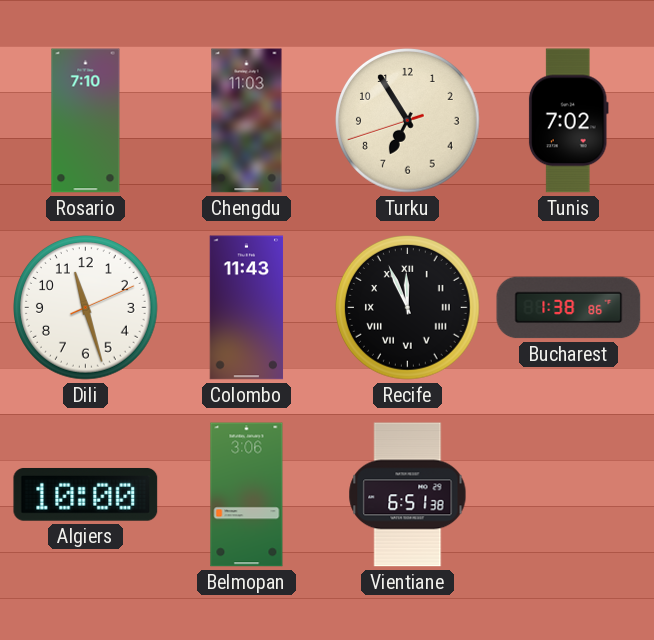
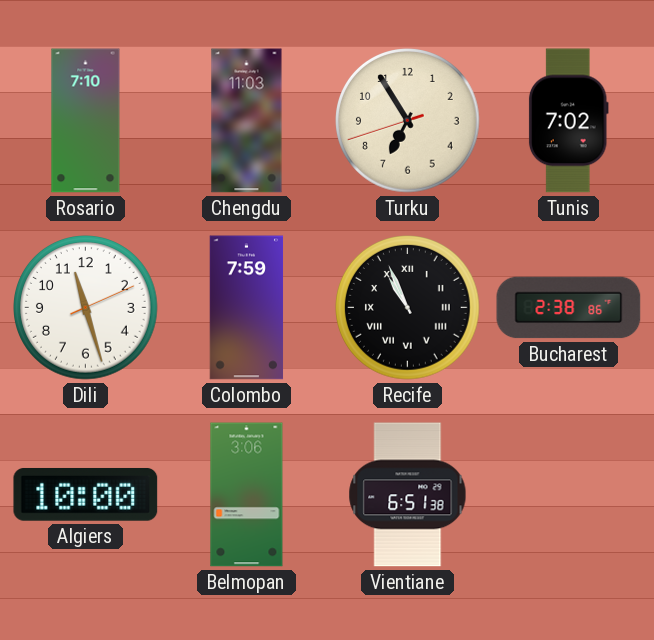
Colombo: 11:43 -> 7:59
Recife: 11:56 -> 10:56
Bucharest: 1:38 -> 2:38
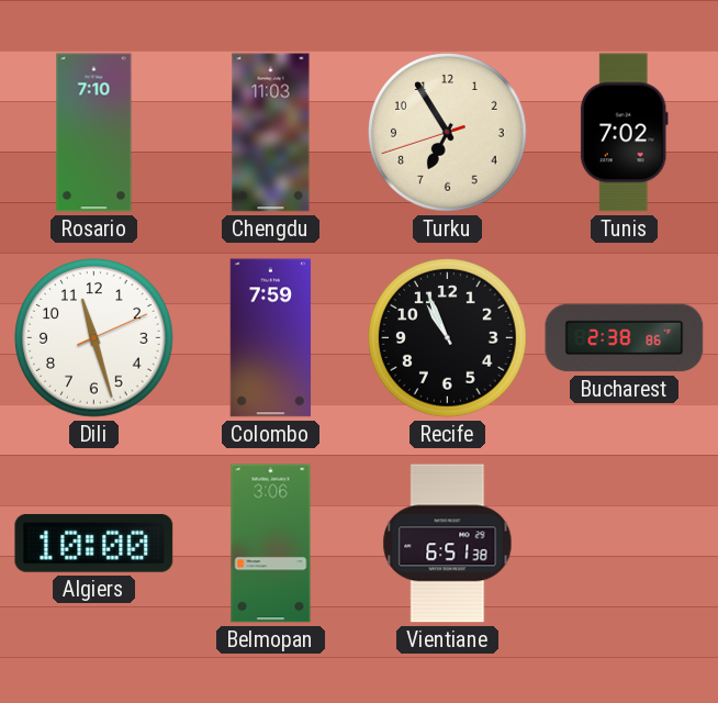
Recife numerals: Roman -> Arabic
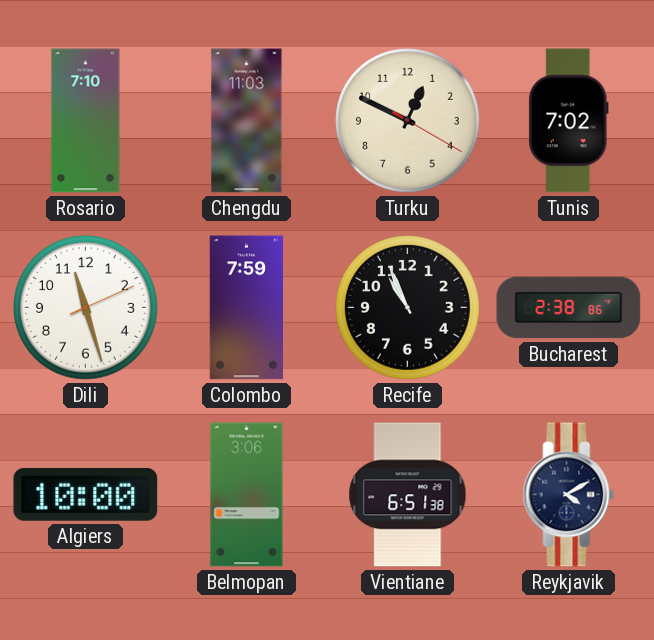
Turku: 6:54 -> 12:49
Reykjavik: none -> 4:10
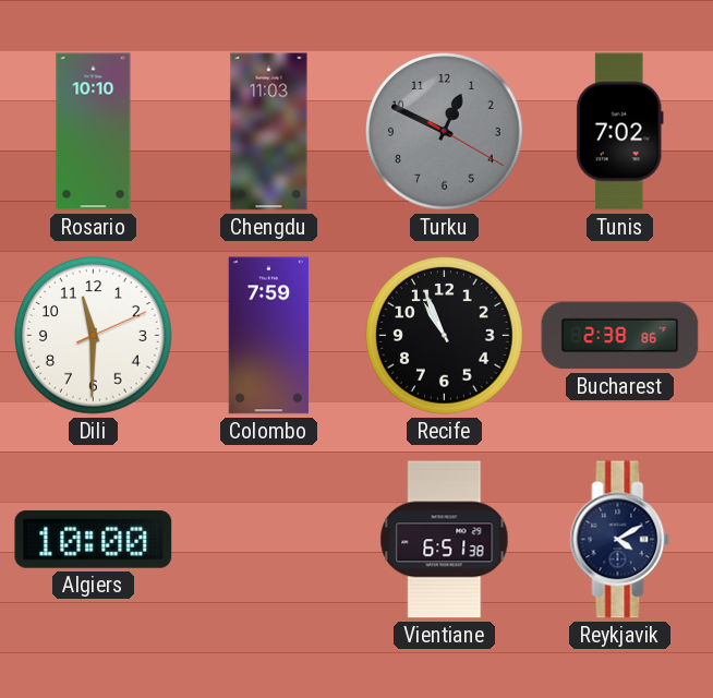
Rosario: 7:10 -> 10:10
Turku dial: cream -> grey
Dili: 11:27 -> 11:30
Belmopan: 3:06 -> none
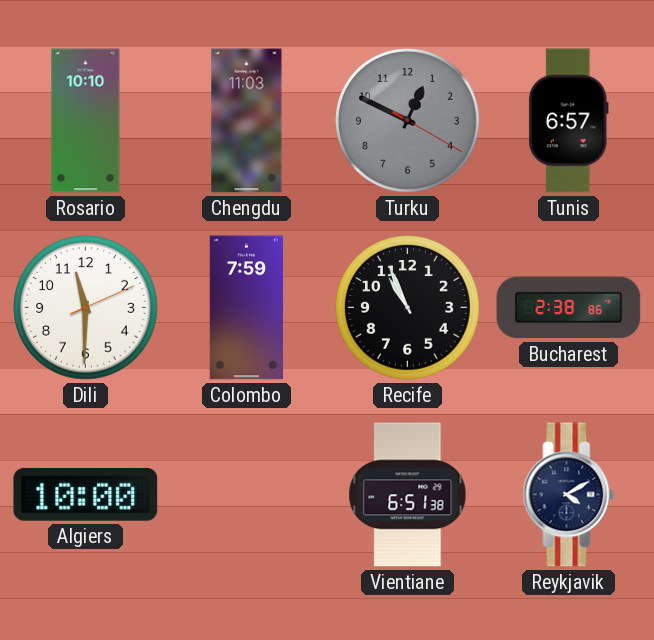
Tunis: 7:02 -> 6:57
